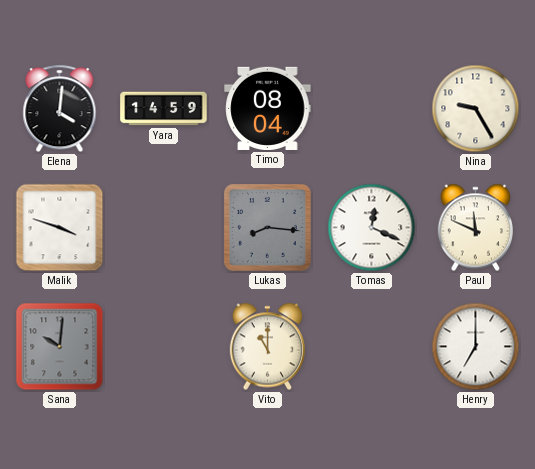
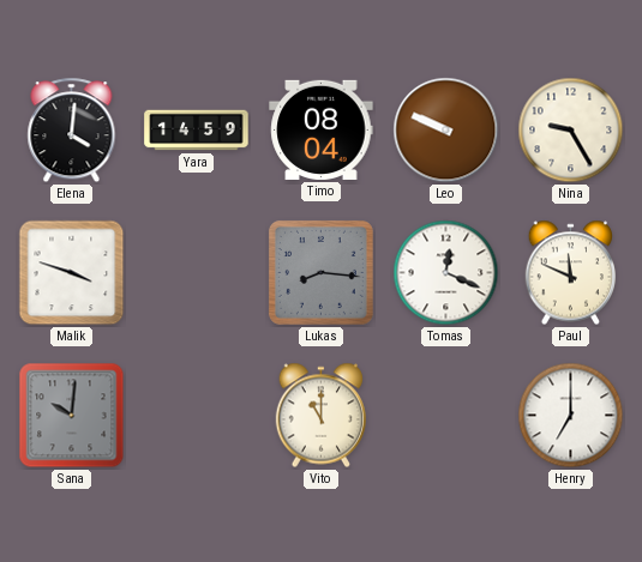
Leo: none -> 9:49
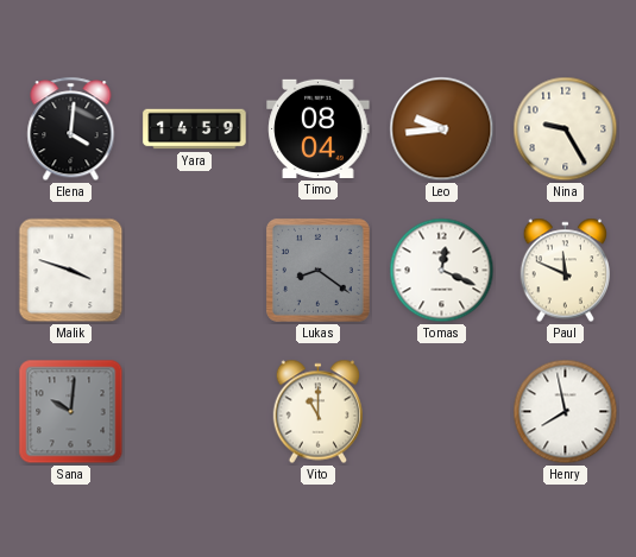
Leo: 9:49 -> 9:44
Lukas: 8:16 -> 8:21
Henry: 7:00 -> 7:58
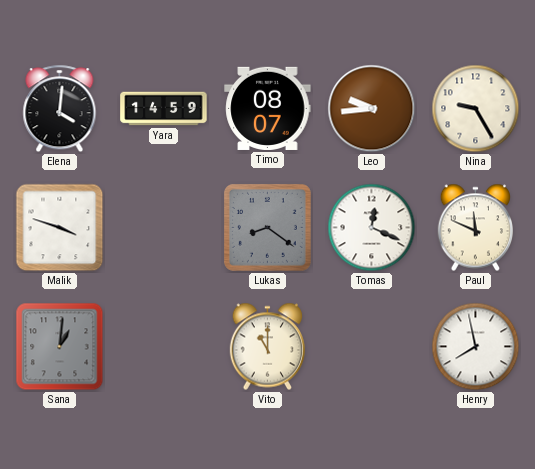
Timo: 08:04 -> 08:07
Sana: 10:01 -> 1:01
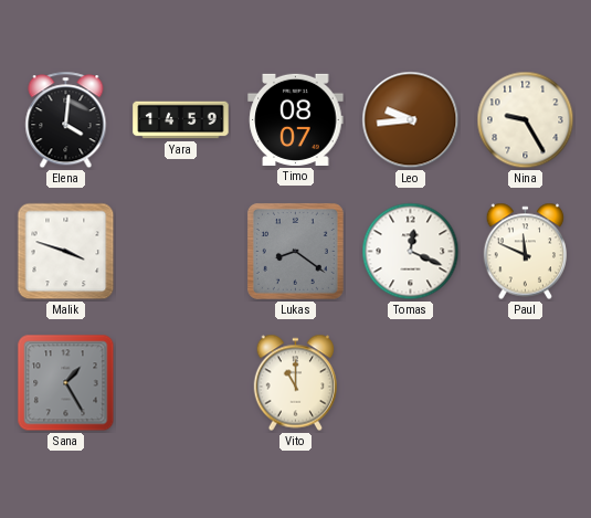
Sana: 1:01 -> 1:25
Henry: 7:58 -> none
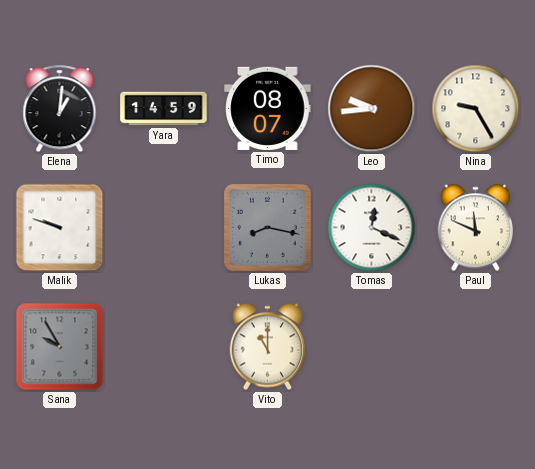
Elena: 4:01 -> 1:01
Malik: 3:48 -> 9:48
Lukas: 8:21 -> 8:17
Sana: 1:25 -> 9:55
